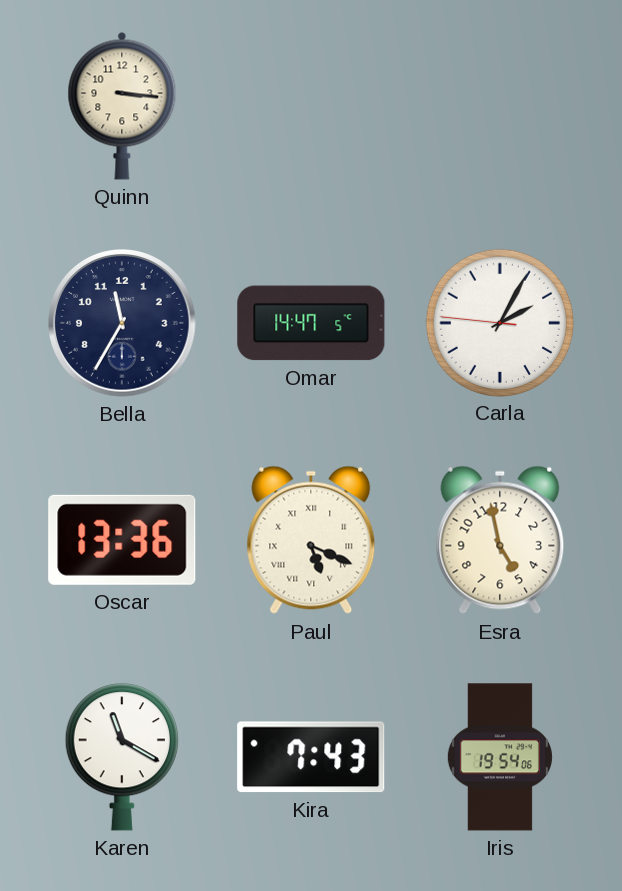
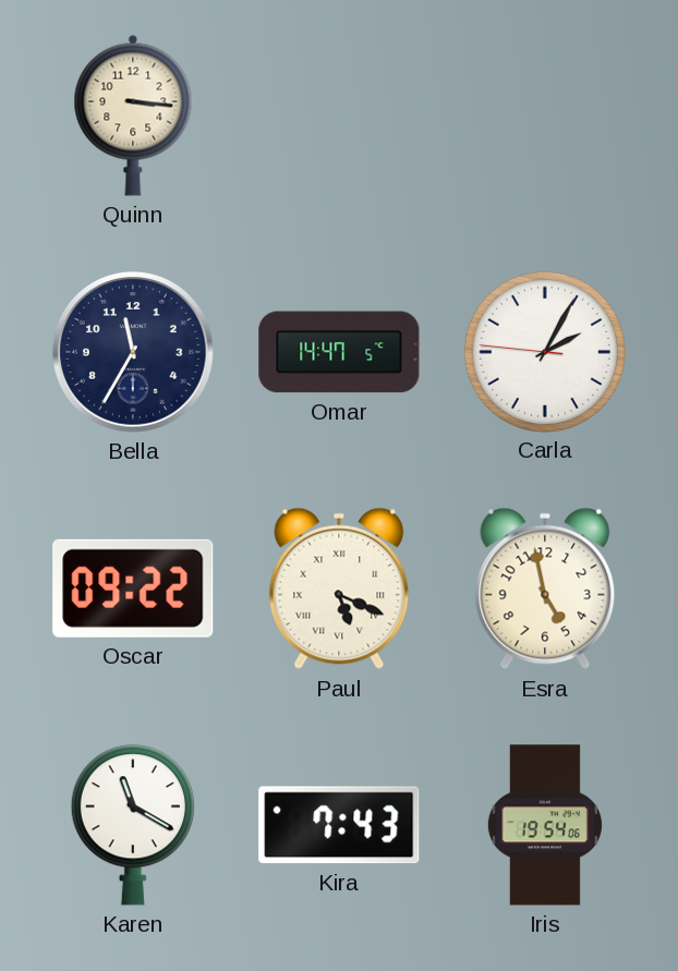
Oscar: 13:36 -> 09:22
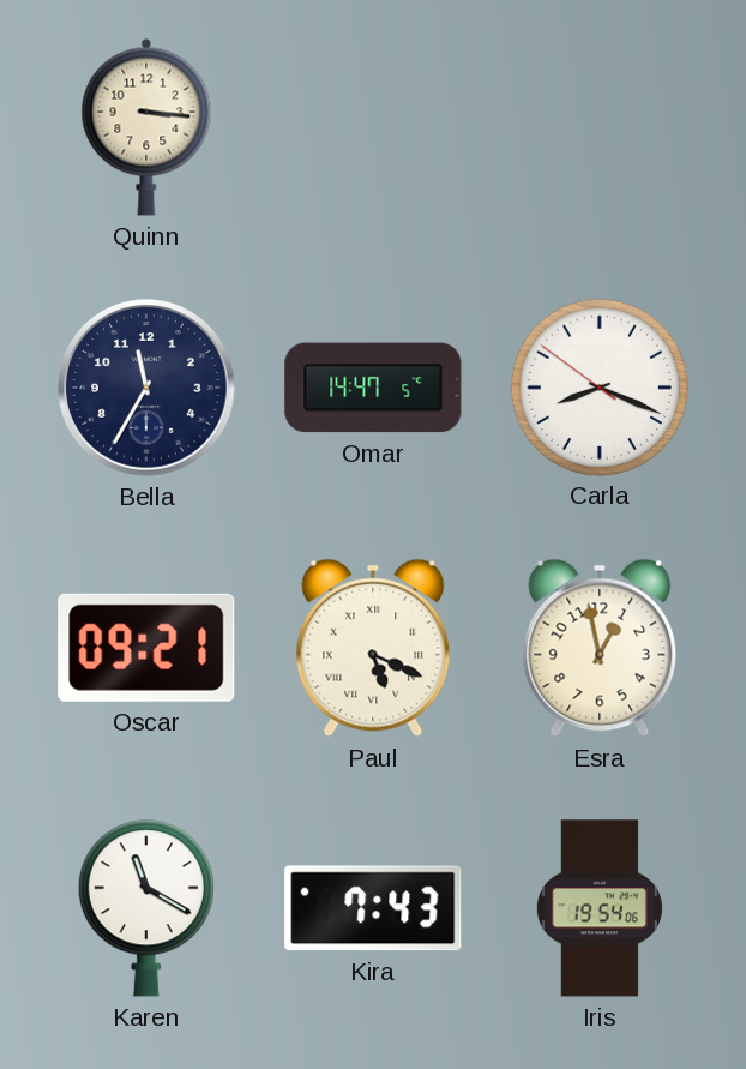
Carla: 2:04 -> 8:18
Oscar: 09:22 -> 09:21
Esra: 4:58 -> 12:58
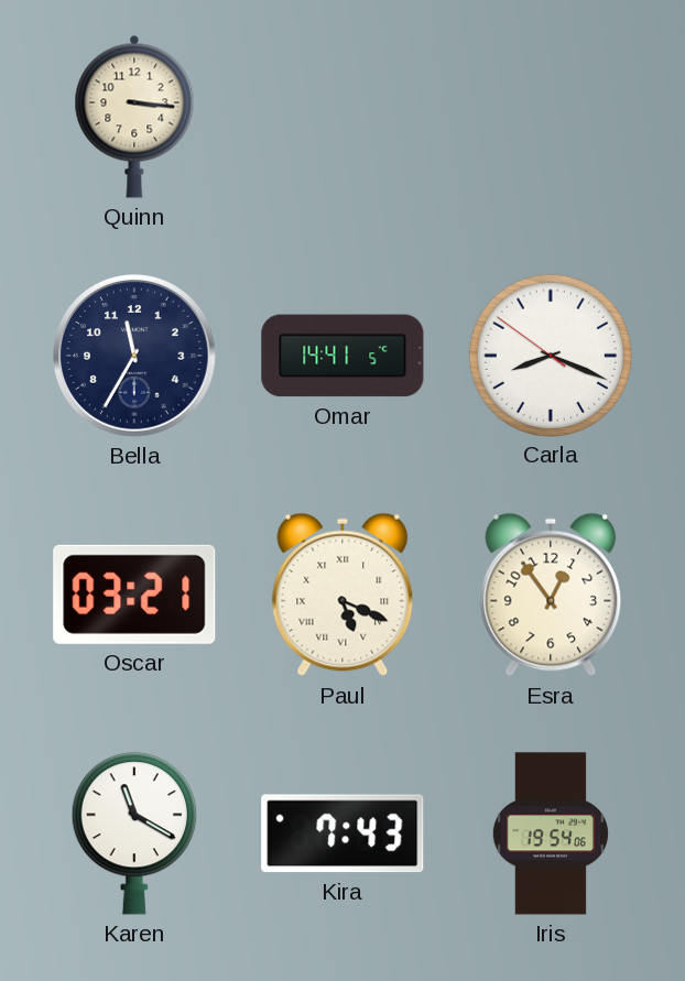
Omar: 14:47 -> 14:41
Oscar: 09:21 -> 03:21
Esra: 12:58 -> 12:54
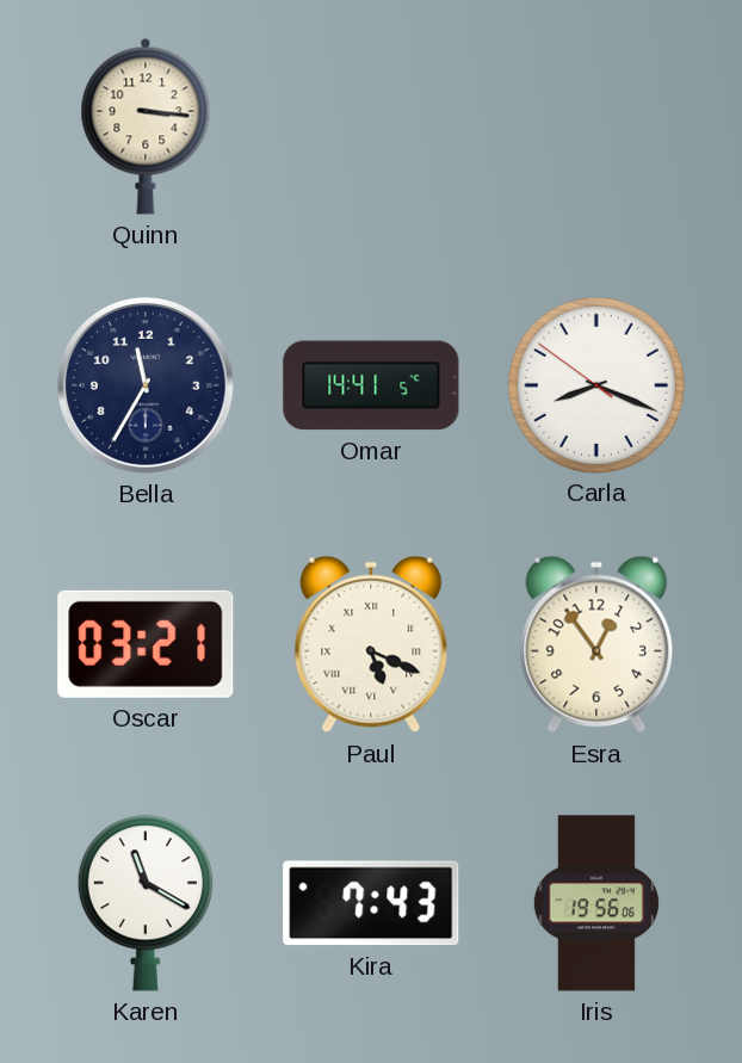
Iris: 19:54 -> 19:56
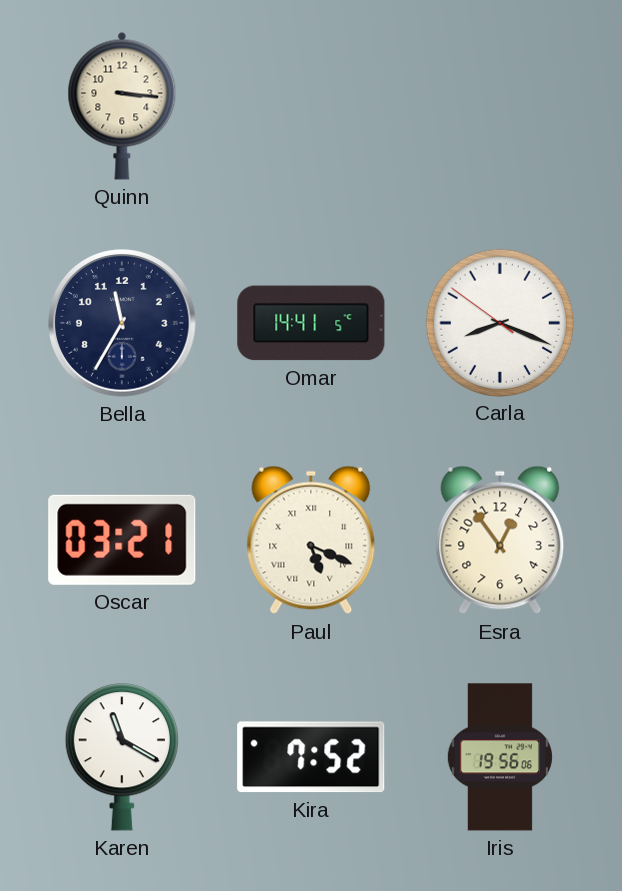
Kira: 7:43 -> 7:52
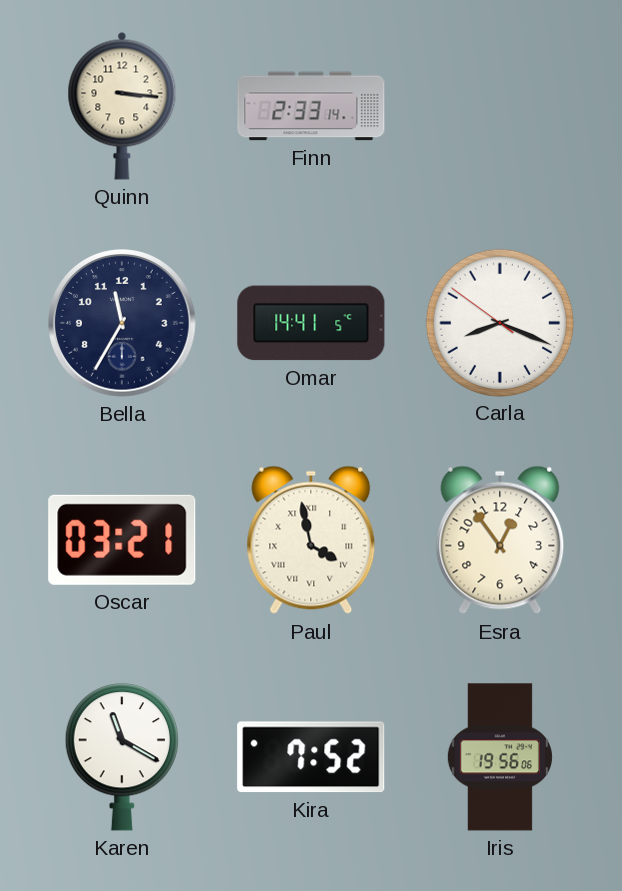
Finn: none -> 2:33
Paul: 5:19 -> 3:58
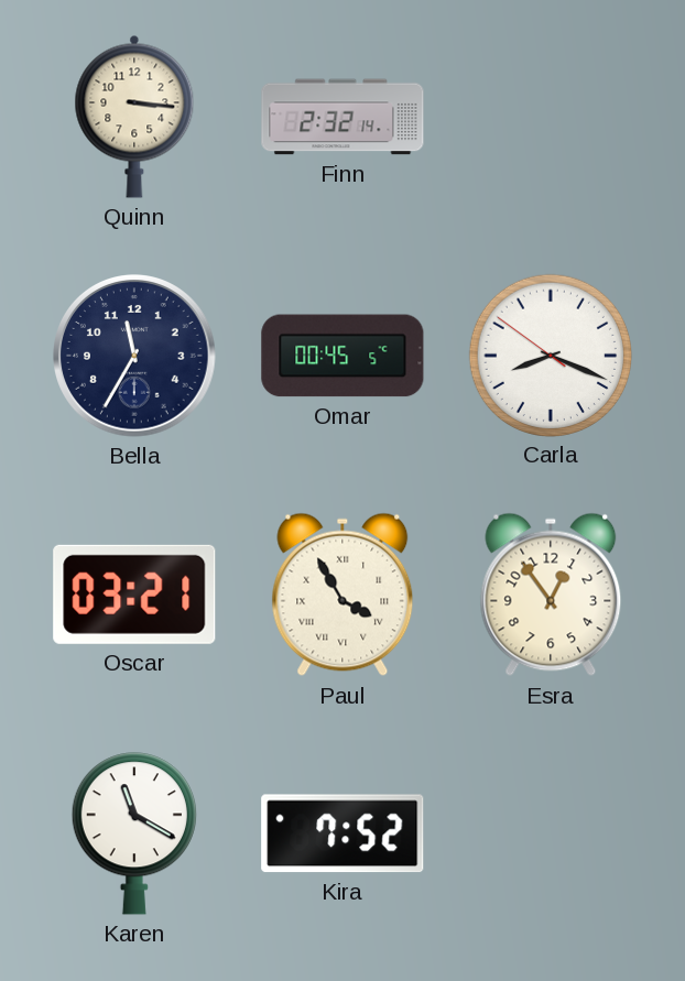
Finn: 2:33 -> 2:32
Omar: 14:41 -> 00:45
Paul: 3:58 -> 3:55
Iris: 19:56 -> none
